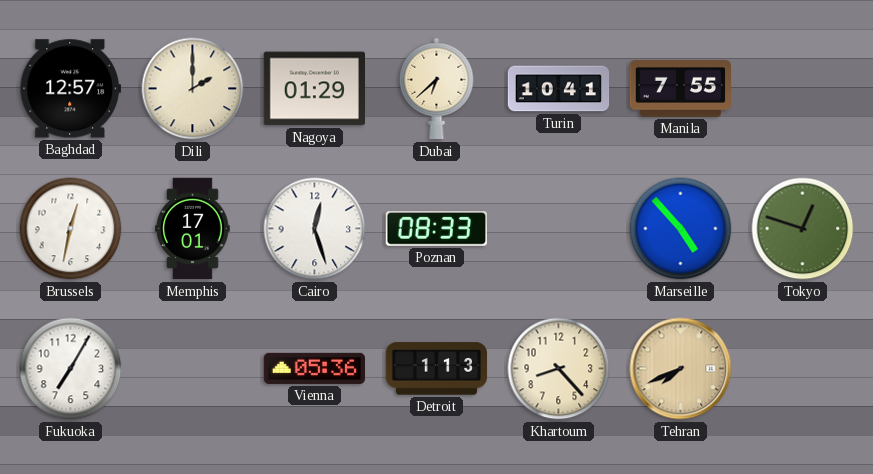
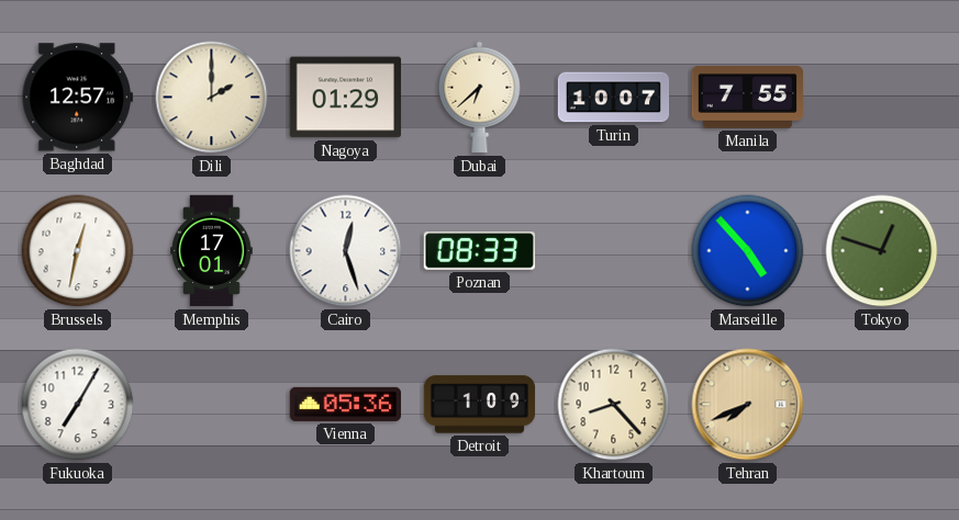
Turin: 10:41 -> 10:07
Detroit: 1:13 -> 1:09
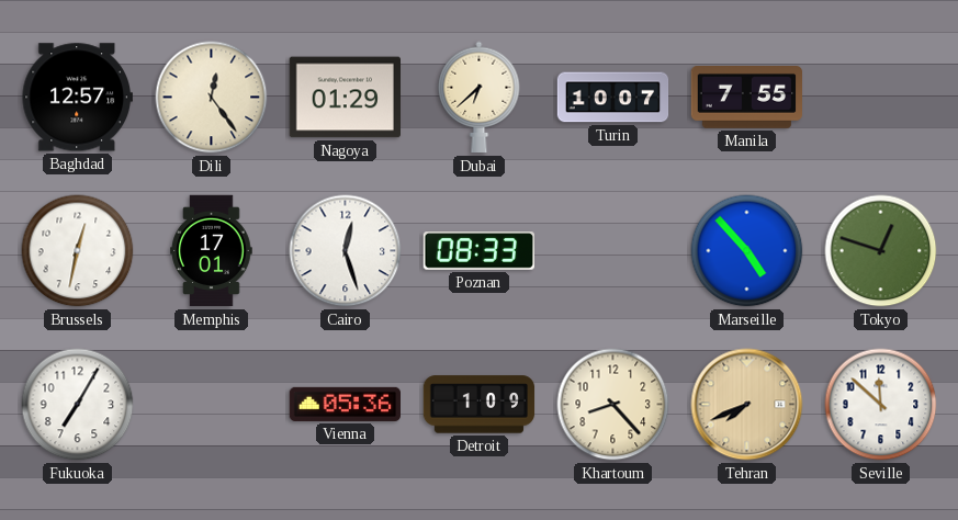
Dili: 2:00 -> 12:24
Seville: none -> 11:52
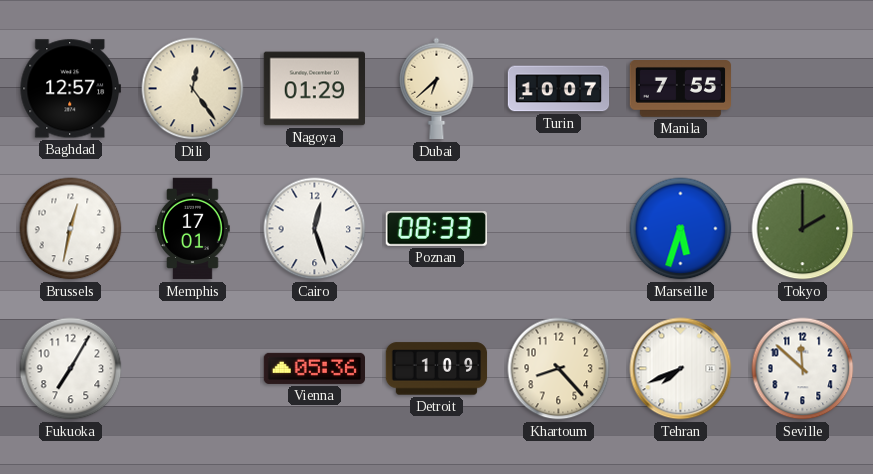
Marseille: 4:53 -> 5:33
Tokyo: 12:48 -> 2:00
Tehran dial: champagne -> white
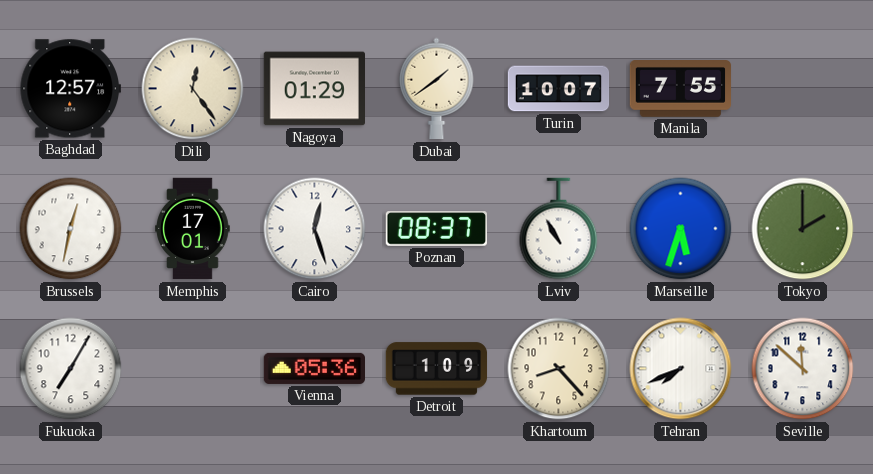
Dubai: 6:38 -> 1:39
Poznan: 08:33 -> 08:37
Lviv: none -> 10:55
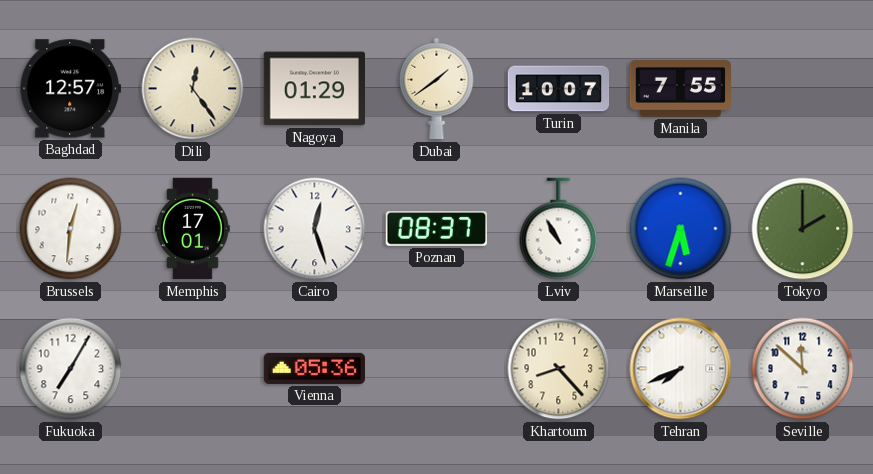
Brussels: 12:32 -> 12:31
Detroit: 1:09 -> none
